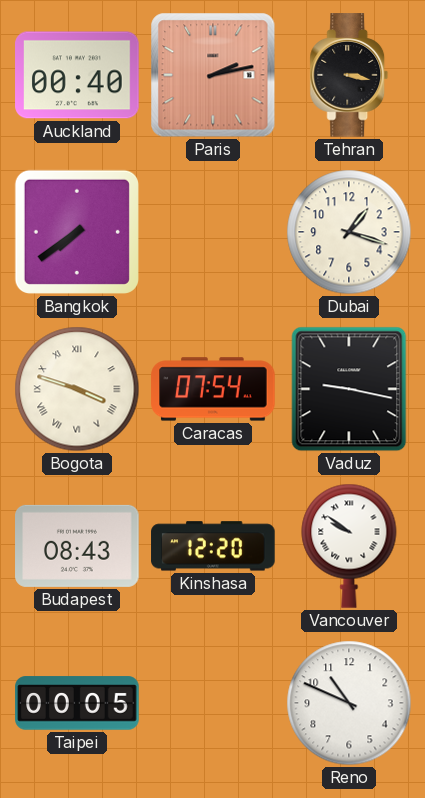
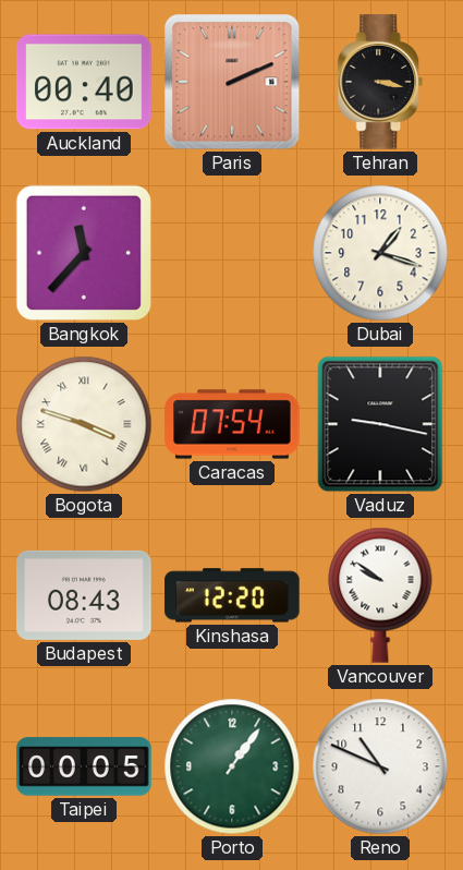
Paris: 2:13 -> 2:11
Bangkok: 7:39 -> 11:37
Porto: none -> 1:06
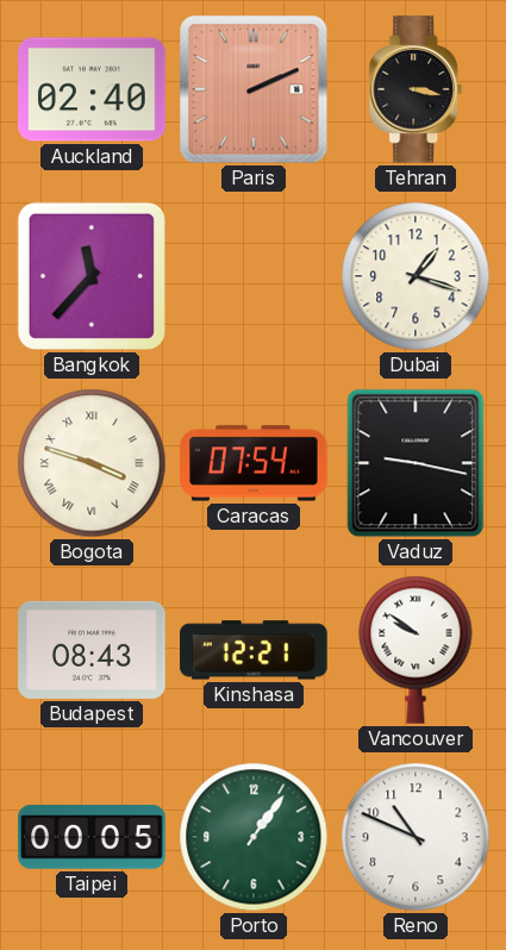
Auckland: 00:40 -> 02:40
Kinshasa: 12:20 -> 12:21
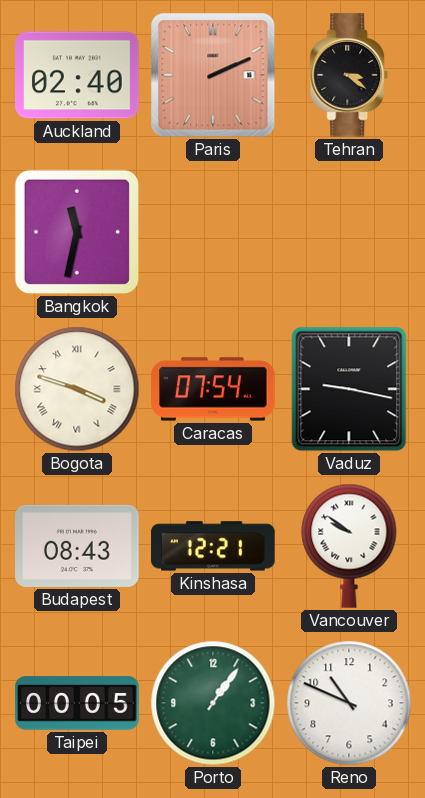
Tehran: 3:17 -> 3:21
Bangkok: 11:37 -> 11:32
Dubai: 1:18 -> none
